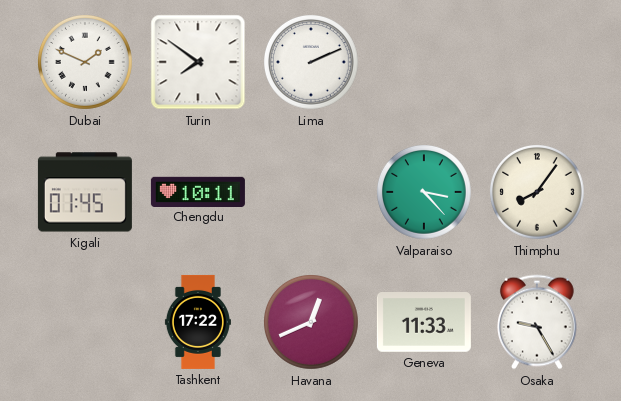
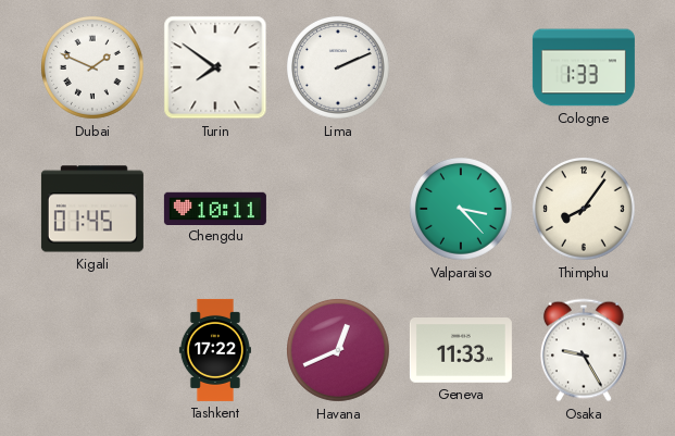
Cologne: none -> 1:33
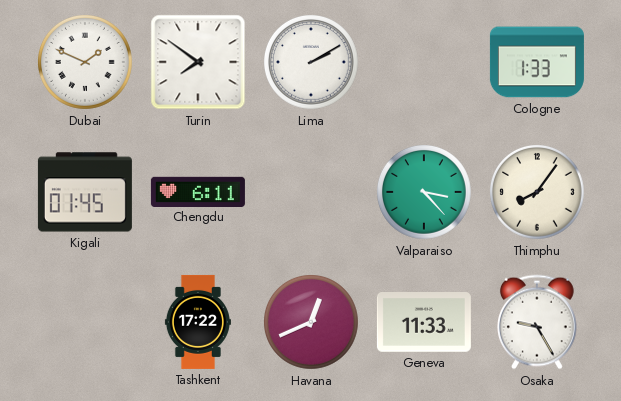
Lima: 2:11 -> 2:10
Chengdu: 10:11 -> 6:11
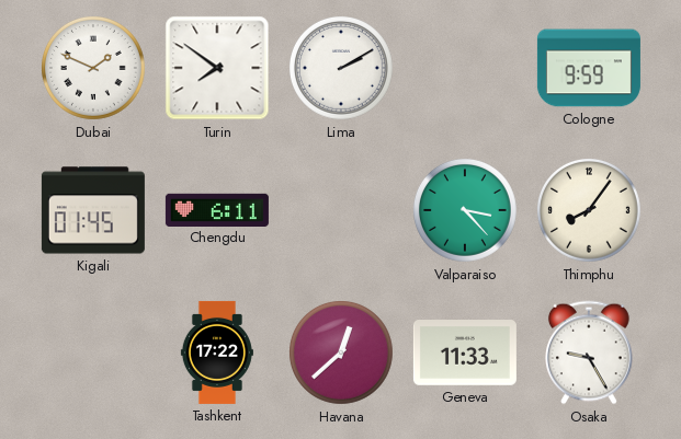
Cologne: 1:33 -> 9:59
Havana: 12:41 -> 12:38
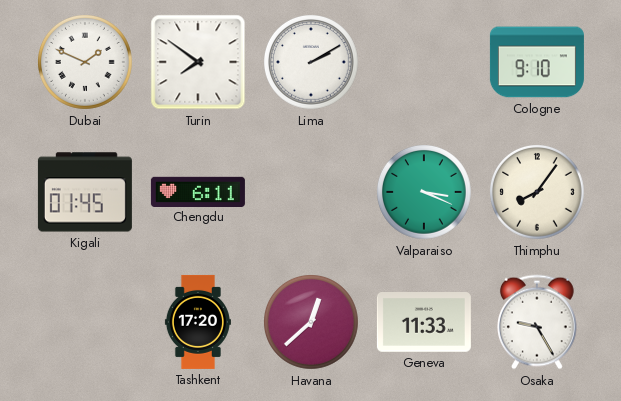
Cologne: 9:59 -> 9:10
Valparaiso: 3:23 -> 3:19
Tashkent: 17:22 -> 17:20
